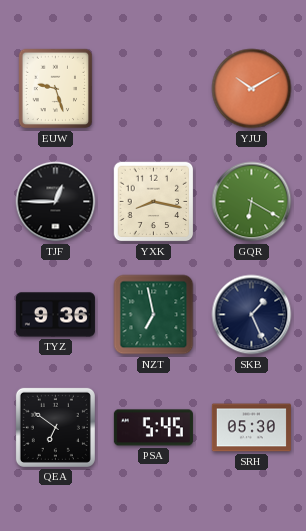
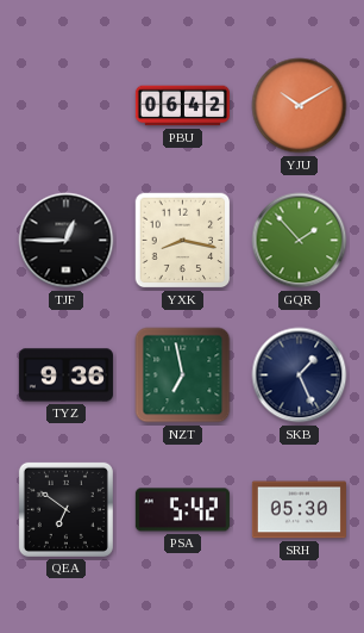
EUW: 9:27 -> none
PBU: none -> 06:42
GQR: 6:20 -> 1:53
PSA: 5:45 -> 5:42
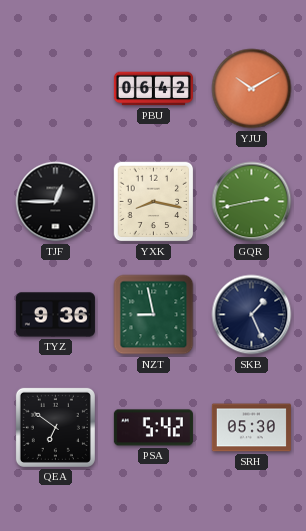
GQR: 1:53 -> 2:43
NZT: 6:58 -> 8:58
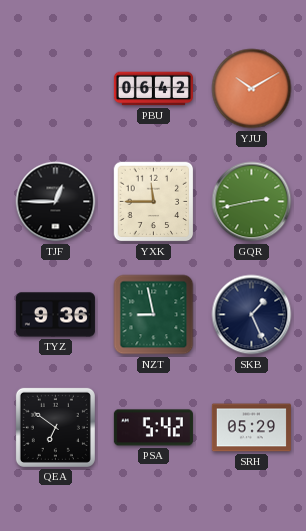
YXK: 8:17 -> 11:45
SRH: 05:30 -> 05:29
